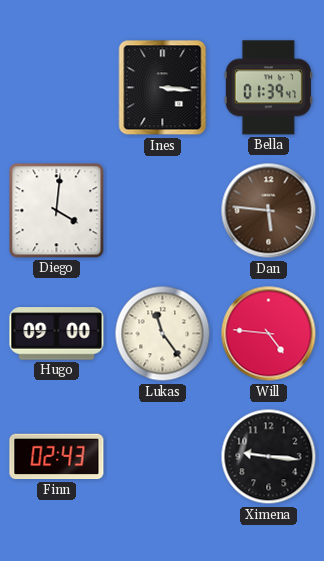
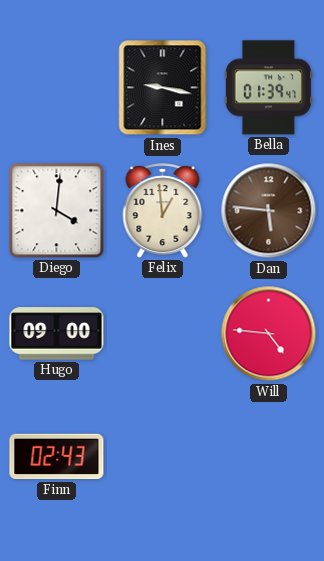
Ines: 3:16 -> 9:17
Felix: none -> 12:59
Lukas: 11:24 -> none
Ximena: 9:16 -> none
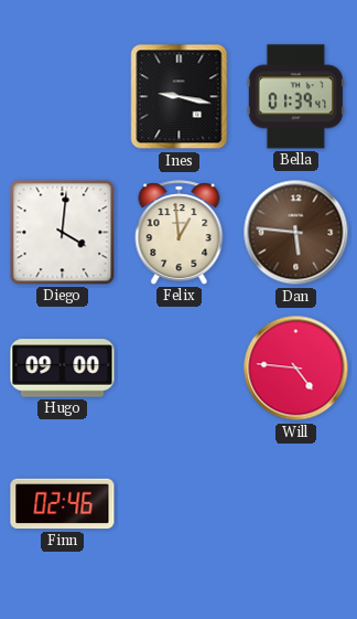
Finn: 02:43 -> 02:46
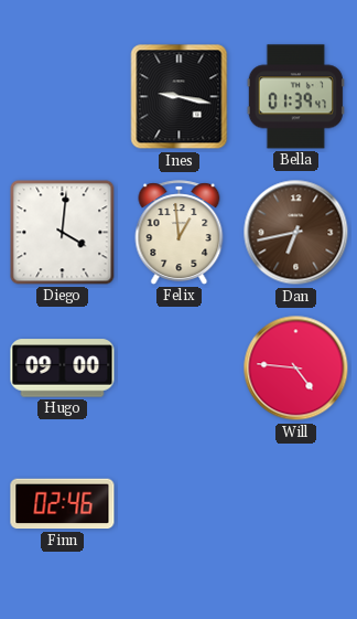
Dan: 5:46 -> 6:43
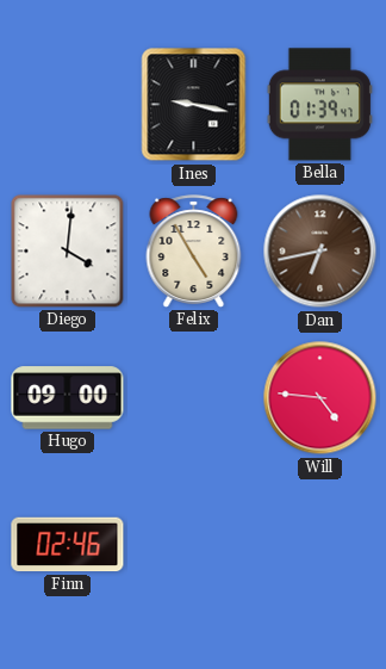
Felix: 12:59 -> 4:55
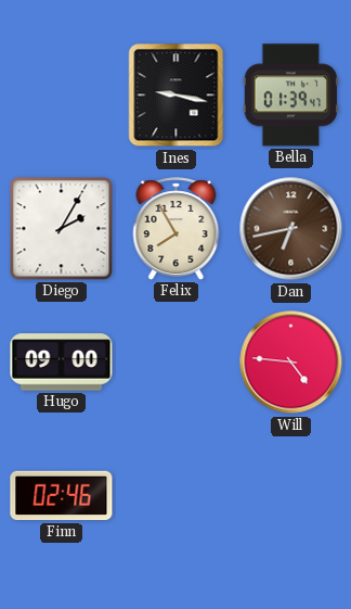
Diego: 4:01 -> 2:05
Felix: 4:55 -> 7:55
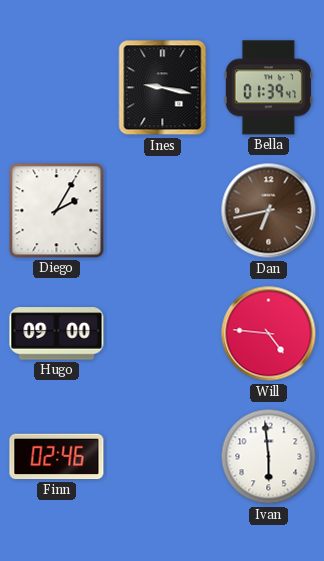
Felix: 7:55 -> none
Ivan: none -> 5:59
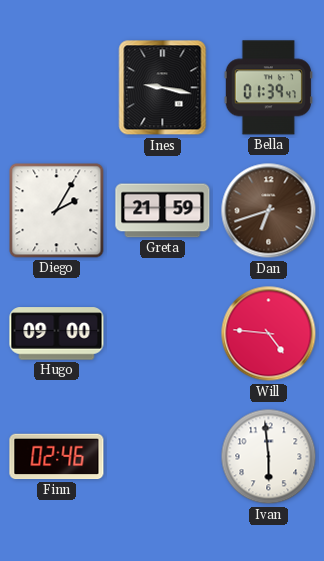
Greta: none -> 21:59
Dan: 6:43 -> 6:42
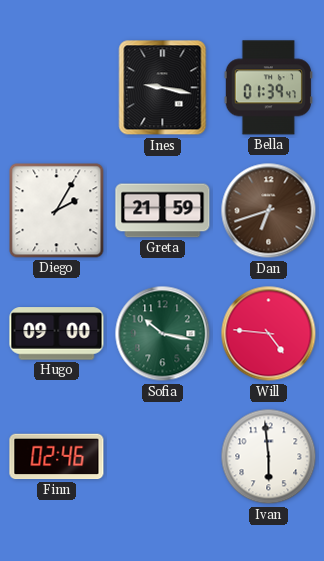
Sofia: none -> 10:17
